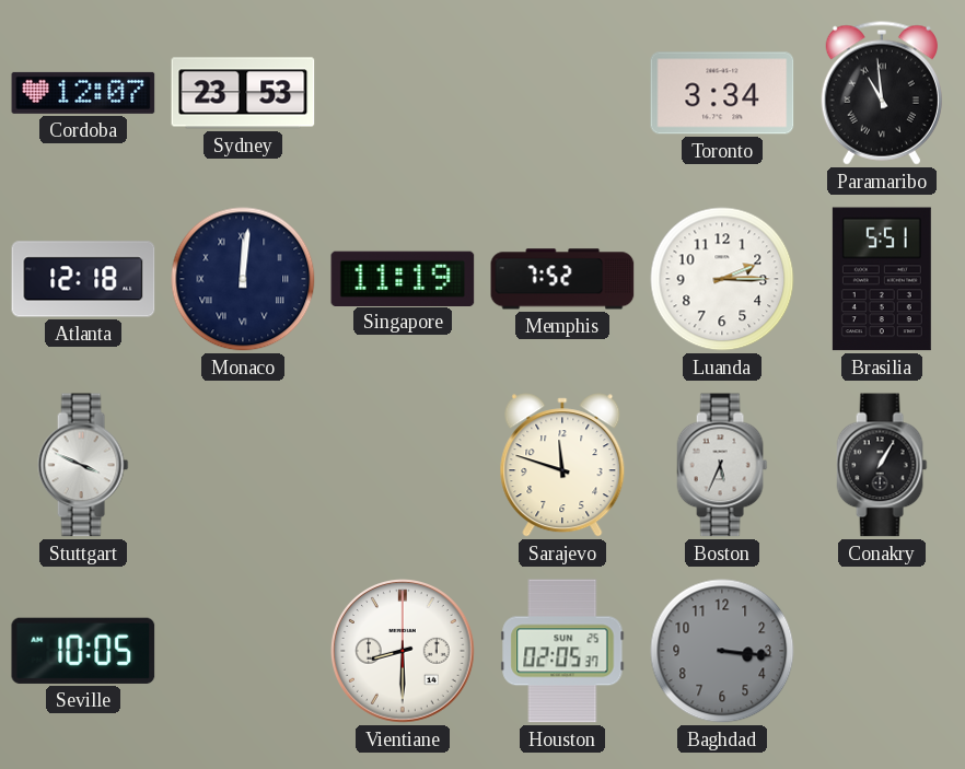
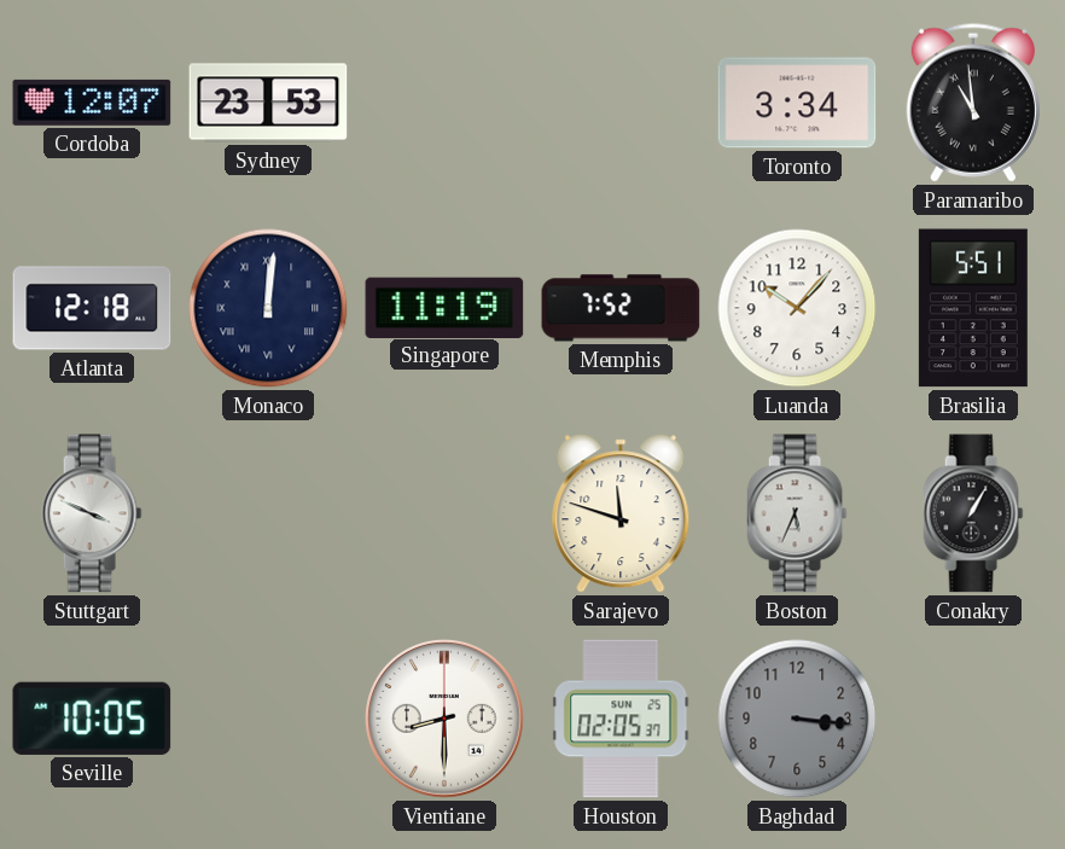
Luanda: 2:15 -> 10:07
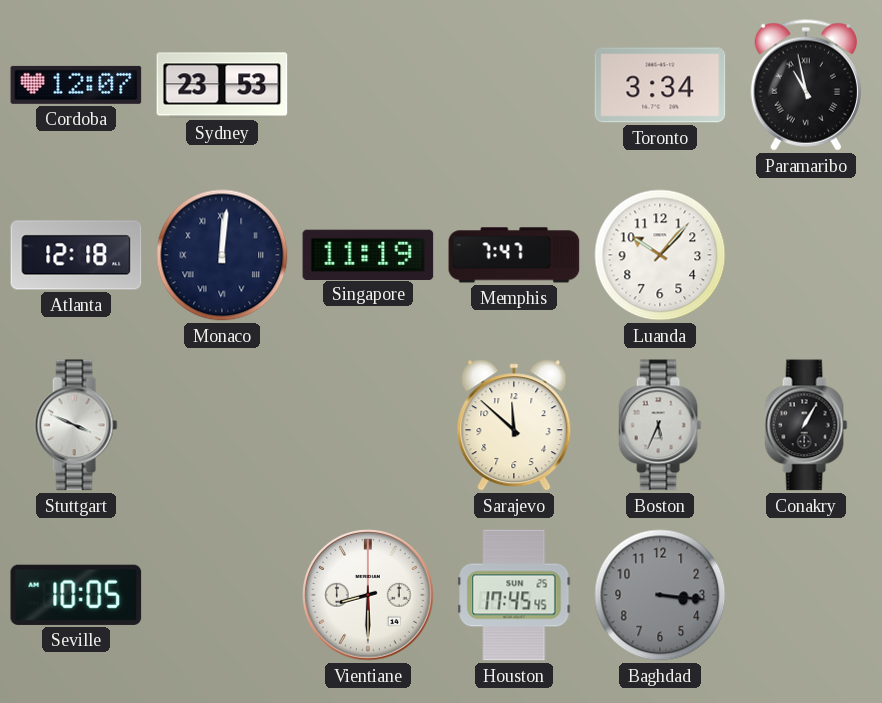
Paramaribo: 10:59 -> 10:58
Memphis: 7:52 -> 7:47
Brasilia: 5:51 -> none
Sarajevo: 11:48 -> 11:52
Houston: 02:05 -> 17:45
